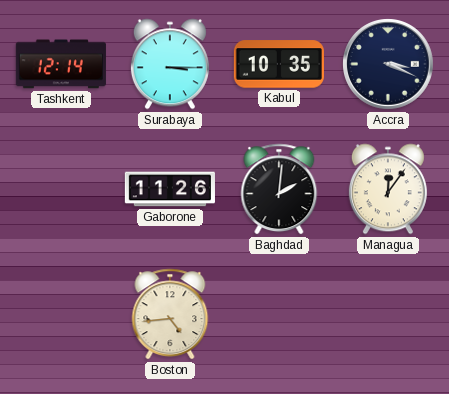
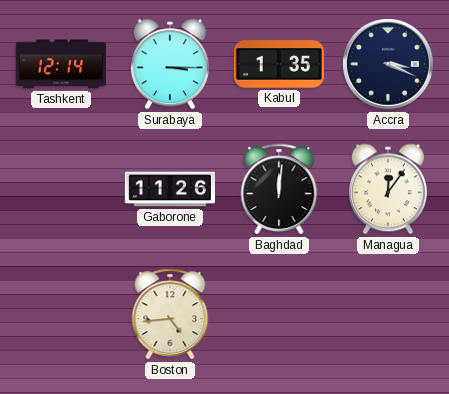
Kabul: 10:35 -> 1:35
Baghdad: 2:01 -> 12:01
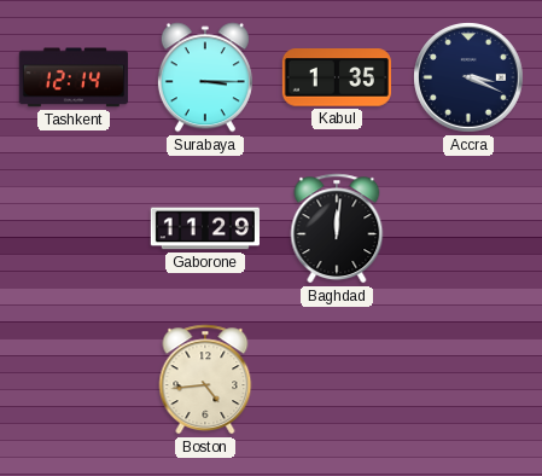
Gaborone: 11:26 -> 11:29
Managua: 12:06 -> none
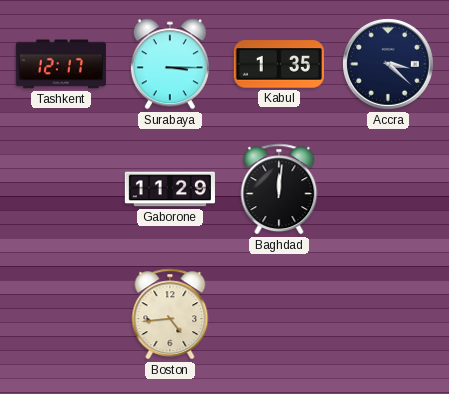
Tashkent: 12:14 -> 12:17
Accra: 3:19 -> 3:22
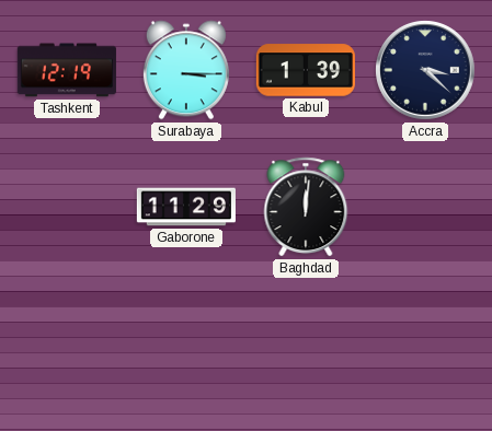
Tashkent: 12:17 -> 12:19
Kabul: 1:35 -> 1:39
Boston: 4:44 -> none
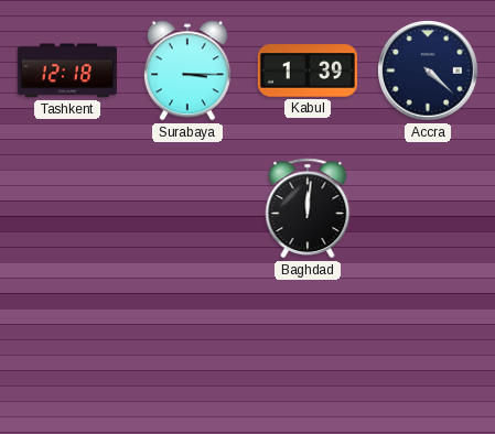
Tashkent: 12:19 -> 12:18
Accra: 3:22 -> 4:22
Gaborone: 11:29 -> none
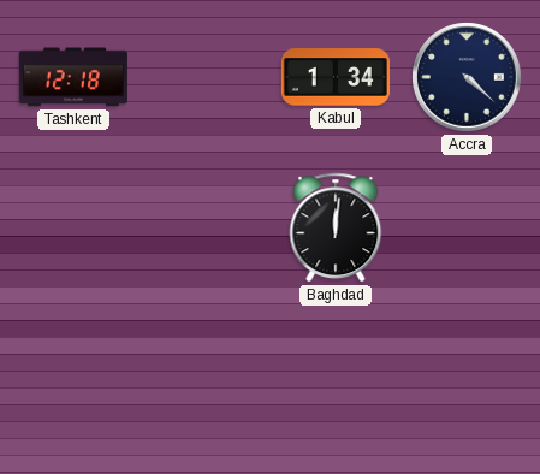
Surabaya: 3:15 -> none
Kabul: 1:39 -> 1:34
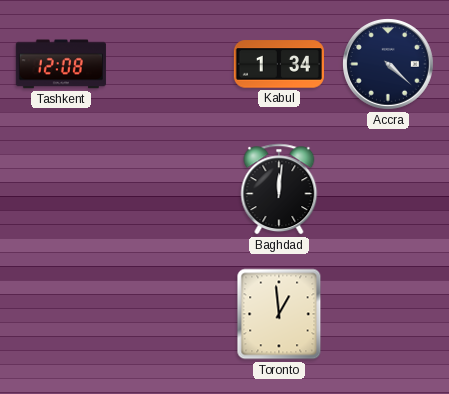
Tashkent: 12:18 -> 12:08
Toronto: none -> 12:59
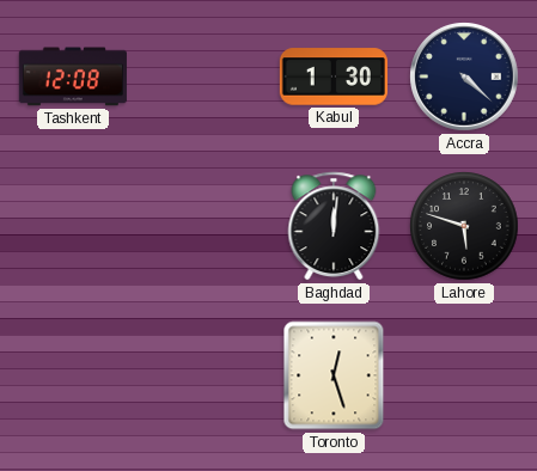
Kabul: 1:34 -> 1:30
Lahore: none -> 5:48
Toronto: 12:59 -> 12:27
